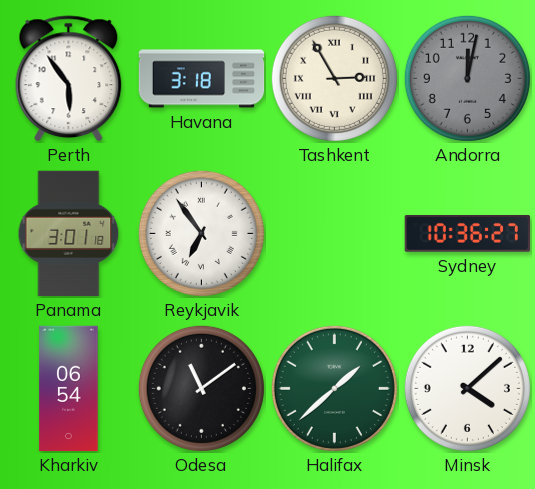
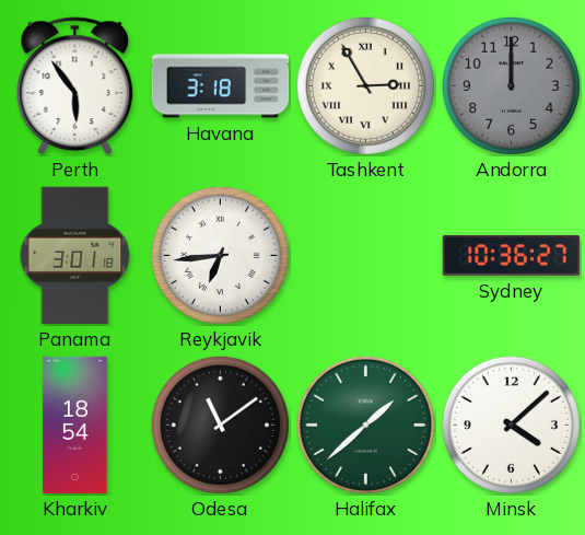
Andorra: 12:02 -> 12:00
Reykjavik: 6:54 -> 6:44
Kharkiv: 06:54 -> 18:54
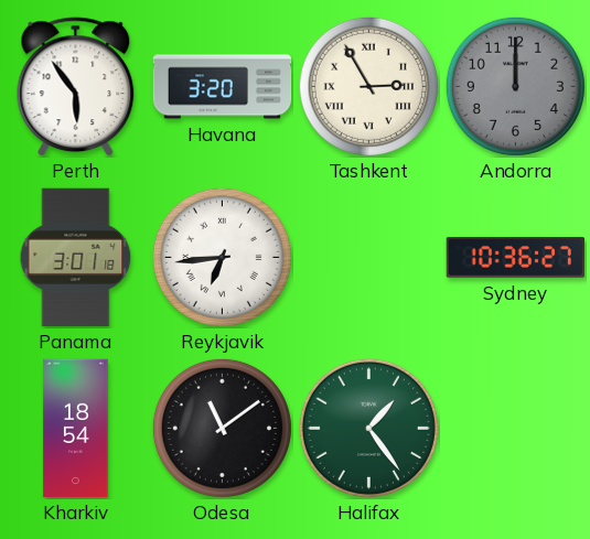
Havana: 3:18 -> 3:20
Halifax: 1:38 -> 1:24
Minsk: 4:08 -> none
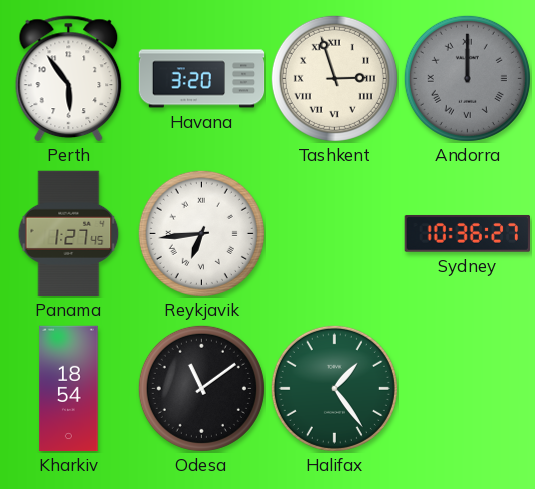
Tashkent: 2:55 -> 2:57
Andorra numerals: Arabic -> Roman
Panama: 3:01 -> 1:27
